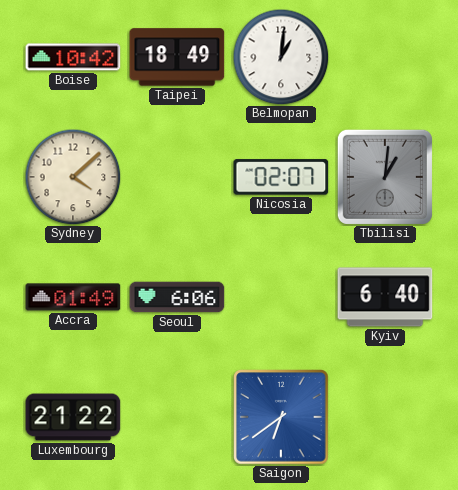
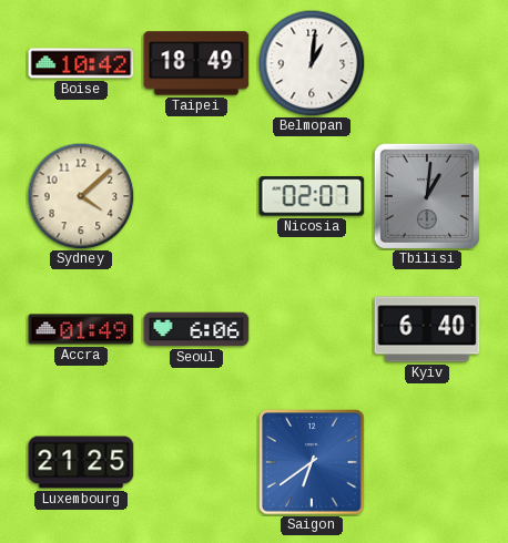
Luxembourg: 21:22 -> 21:25
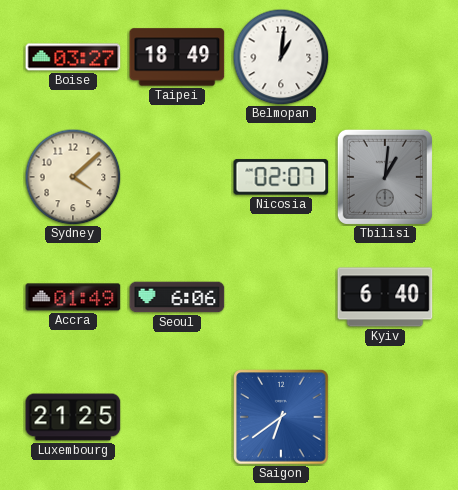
Boise: 10:42 -> 03:27
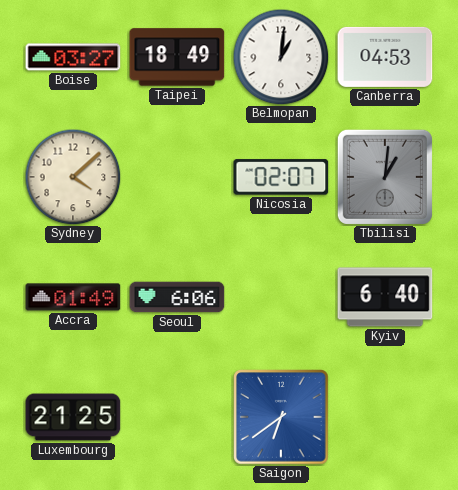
Canberra: none -> 04:53
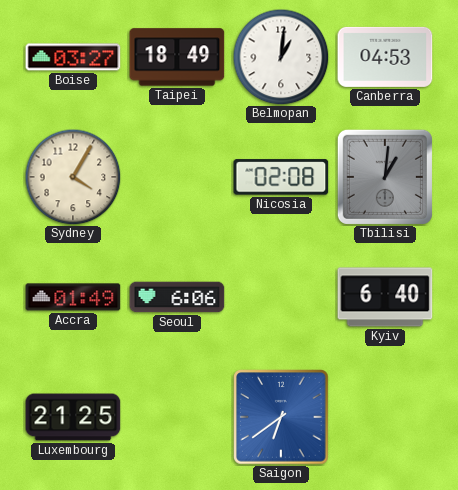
Sydney: 4:08 -> 4:05
Nicosia: 02:07 -> 02:08
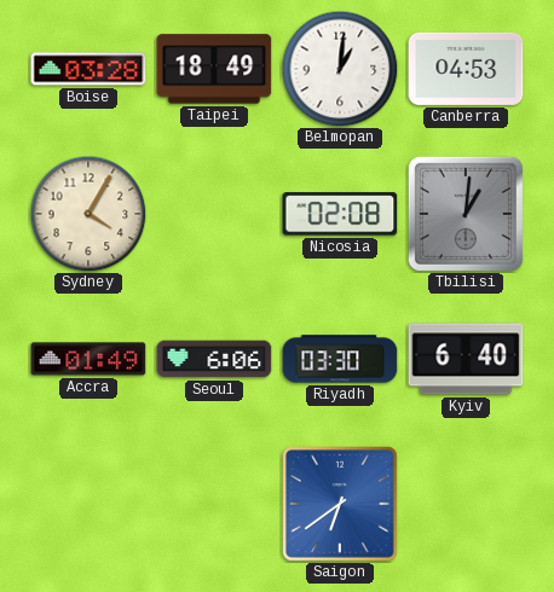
Boise: 03:27 -> 03:28
Riyadh: none -> 03:30
Luxembourg: 21:25 -> none
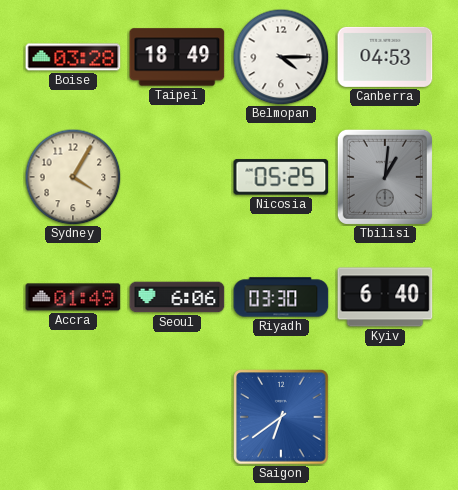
Belmopan: 1:01 -> 4:15
Nicosia: 02:08 -> 05:25
